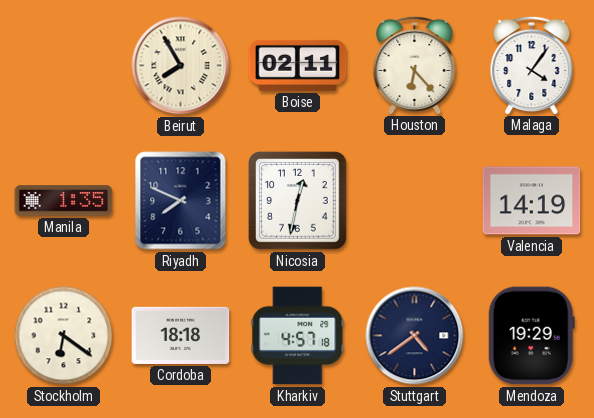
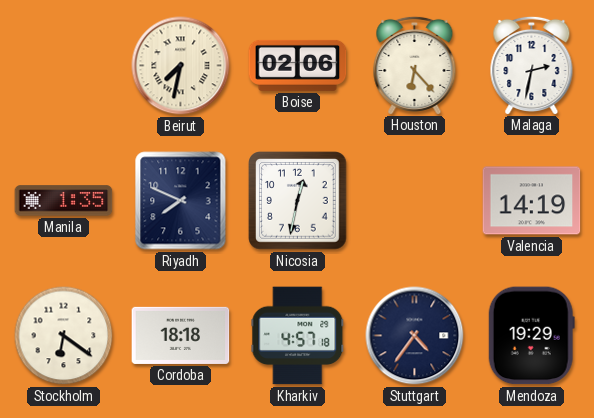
Beirut: 7:55 -> 7:32
Boise: 02:11 -> 02:06
Malaga: 4:06 -> 2:32
Stuttgart: 4:39 -> 4:36
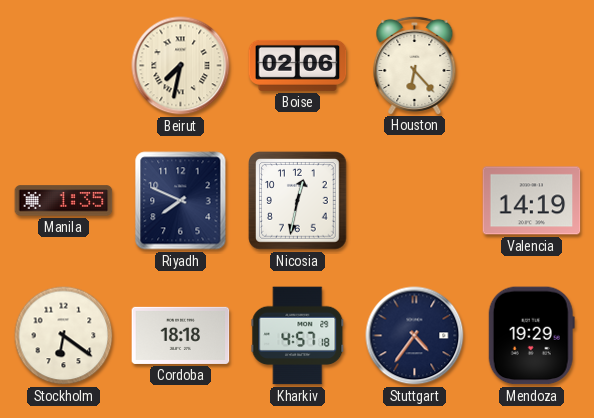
Malaga: 2:32 -> none
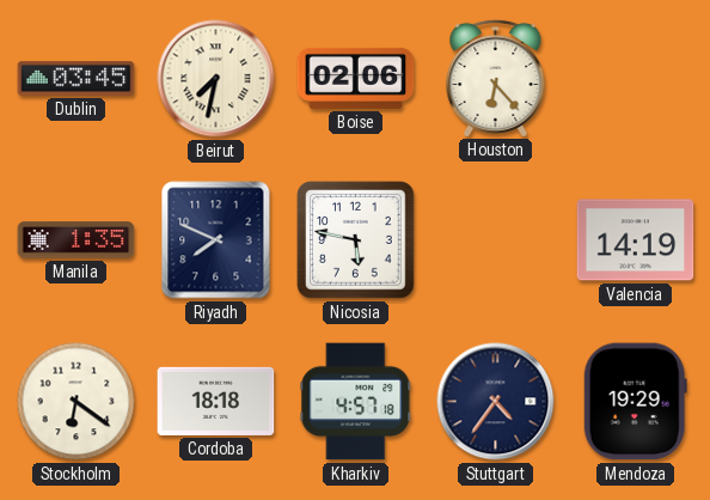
Dublin: none -> 03:45
Nicosia: 12:32 -> 5:47
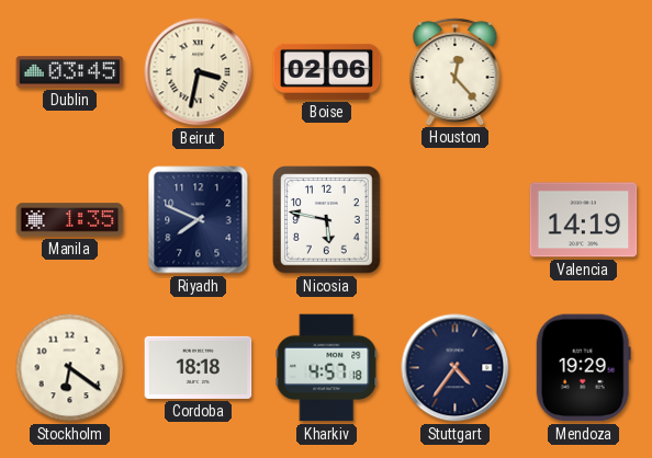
Beirut: 7:32 -> 3:32
Houston: 6:23 -> 12:23
